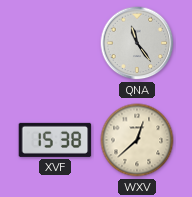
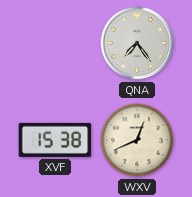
QNA: 11:24 -> 7:24
WXV: 12:38 -> 12:41
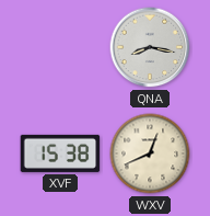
QNA: 7:24 -> 8:17
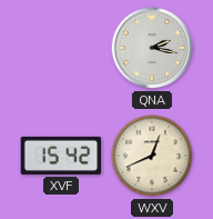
QNA: 8:17 -> 2:17
XVF: 15:38 -> 15:42
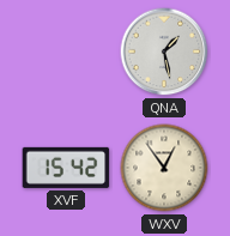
QNA: 2:17 -> 1:28
WXV: 12:41 -> 12:54
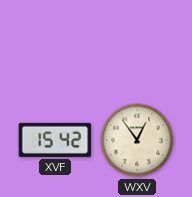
QNA: 1:28 -> none
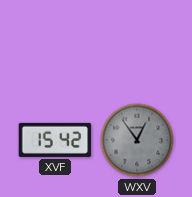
WXV dial: cream -> grey
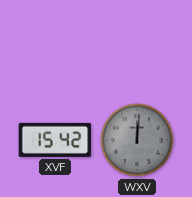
WXV: 12:54 -> 12:01
